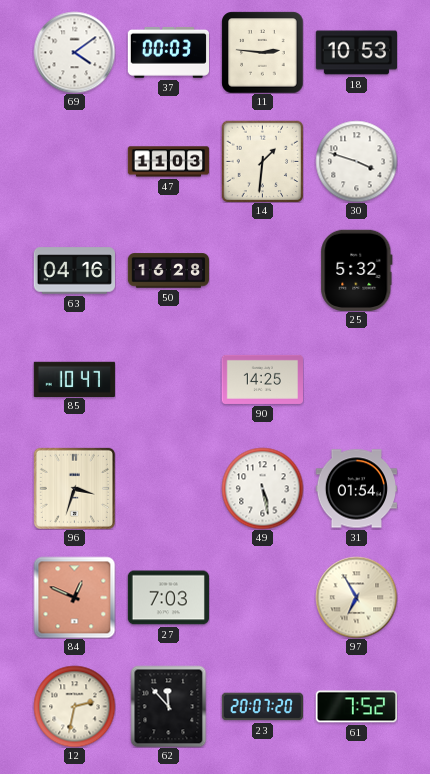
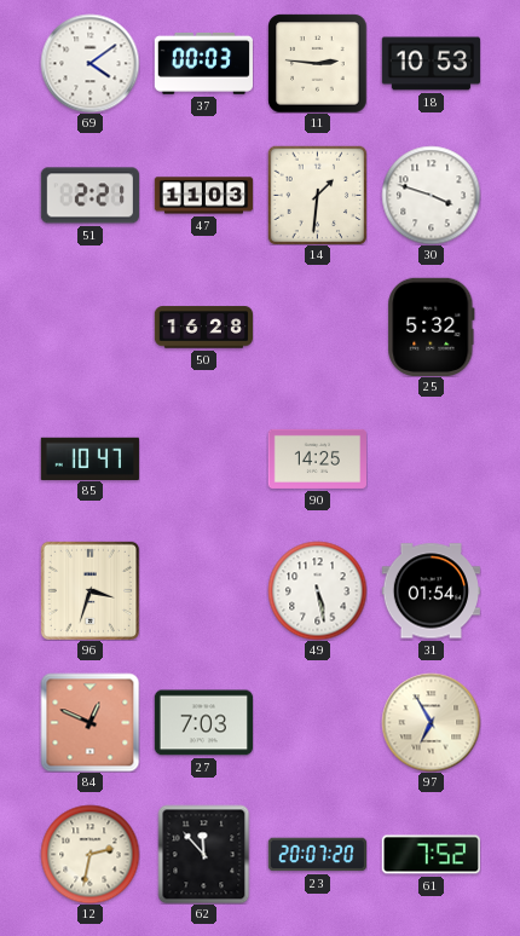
51: none -> 2:21
63: 04:16 -> none
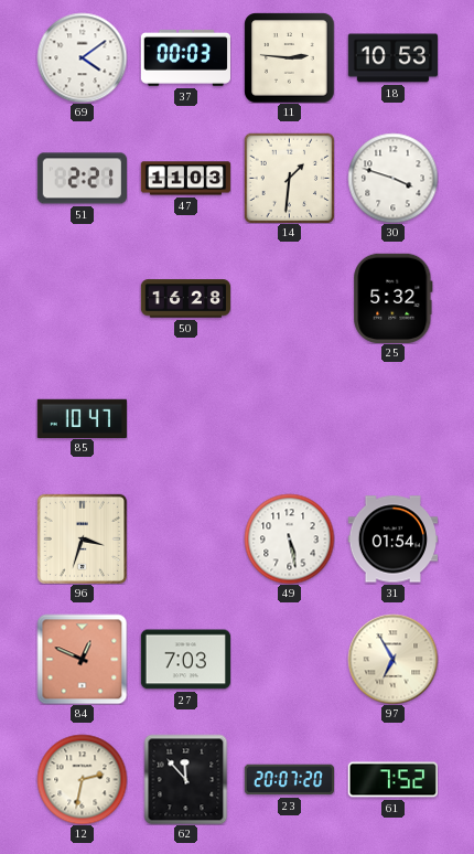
90: 14:25 -> none
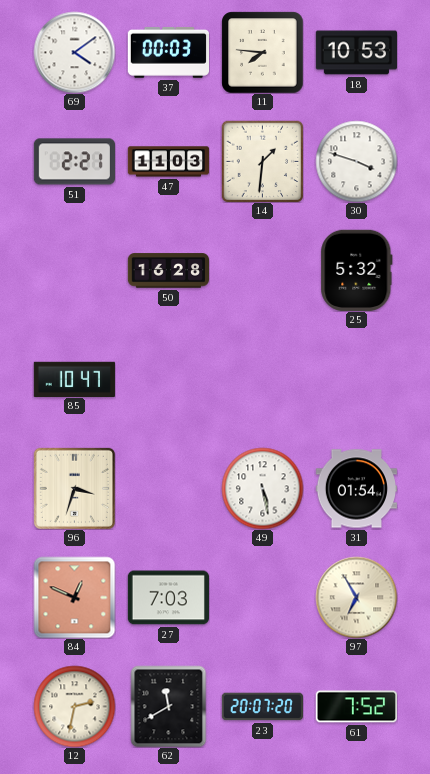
11: 2:46 -> 7:46
62: 11:53 -> 11:40
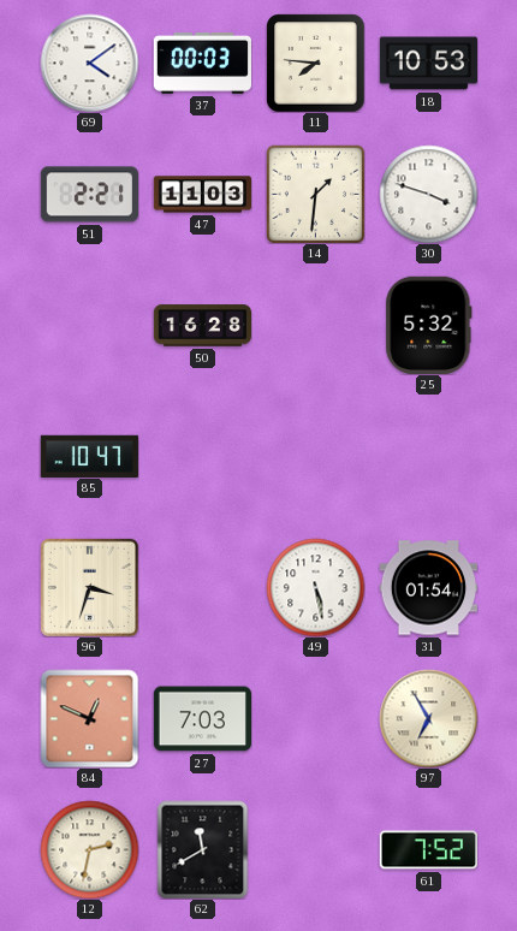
23: 20:07 -> none
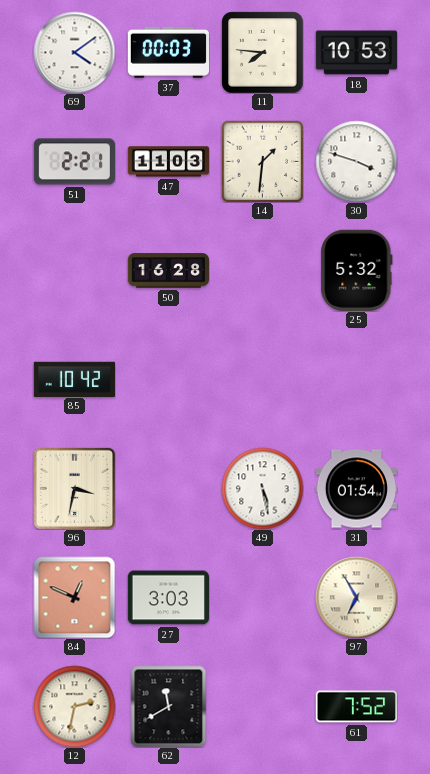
85: 10:47 -> 10:42
96: 3:33 -> 3:32
27: 7:03 -> 3:03
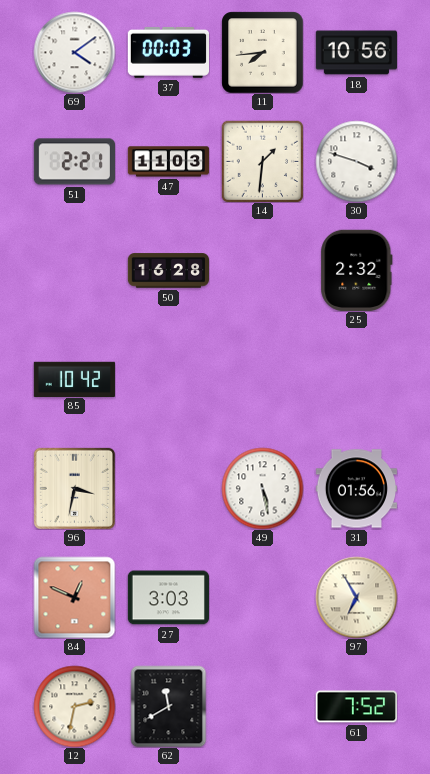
11: 7:46 -> 7:44
18: 10:53 -> 10:56
25: 5:32 -> 2:32
31: 01:54 -> 01:56
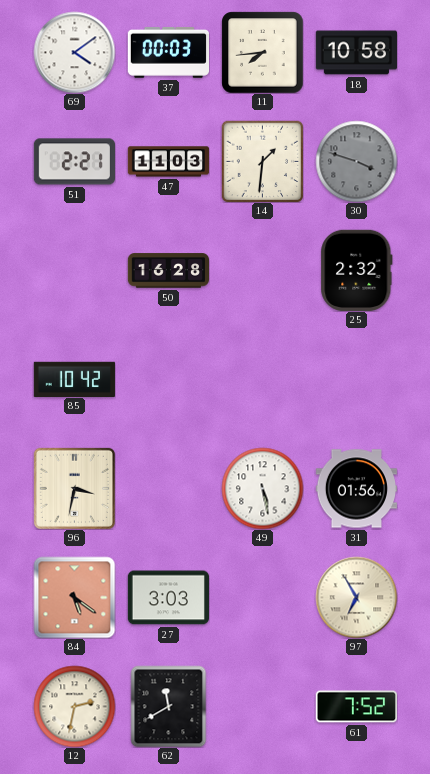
18: 10:56 -> 10:58
30 dial: white -> grey
84: 12:49 -> 5:21
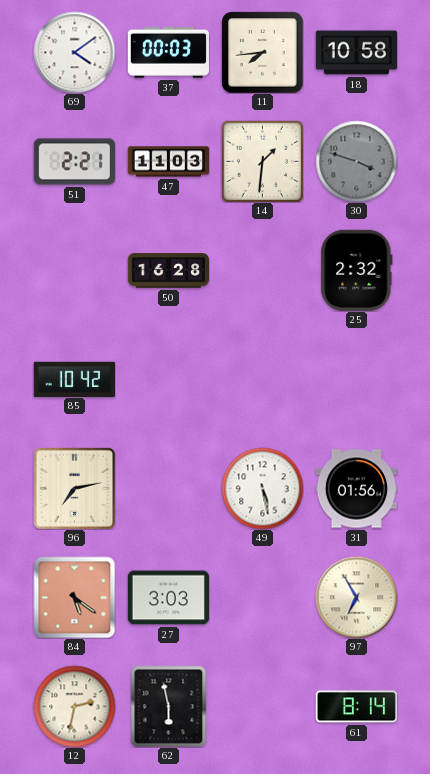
96: 3:32 -> 7:13
62: 11:40 -> 5:58
61: 7:52 -> 8:14
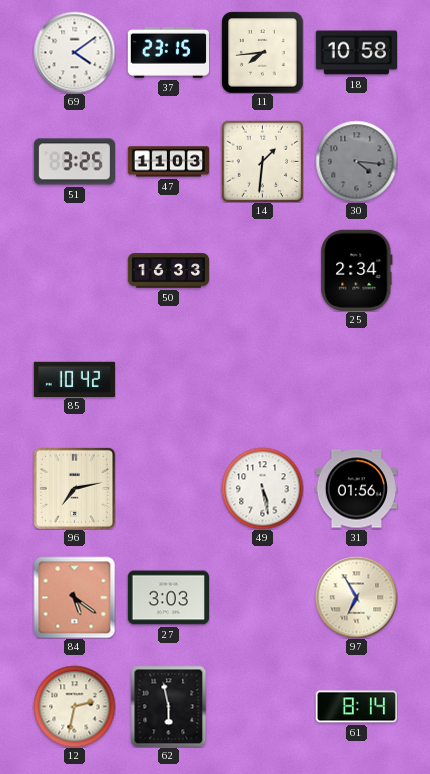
37: 00:03 -> 23:15
51: 2:21 -> 3:25
30: 3:48 -> 4:16
50: 16:28 -> 16:33
25: 2:32 -> 2:34
